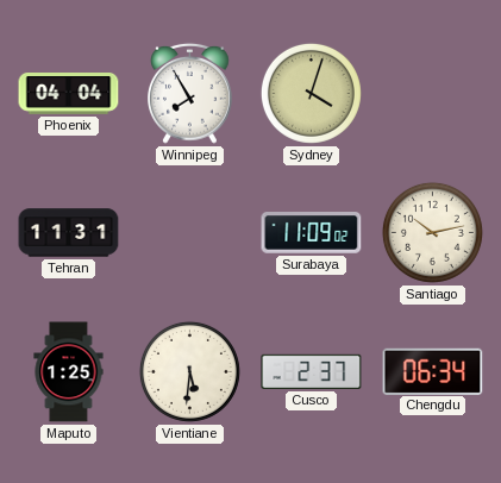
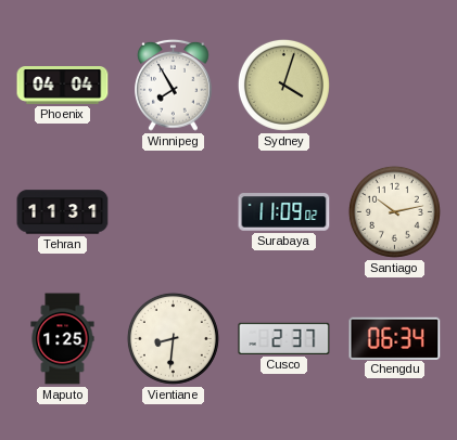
Vientiane: 5:31 -> 8:31
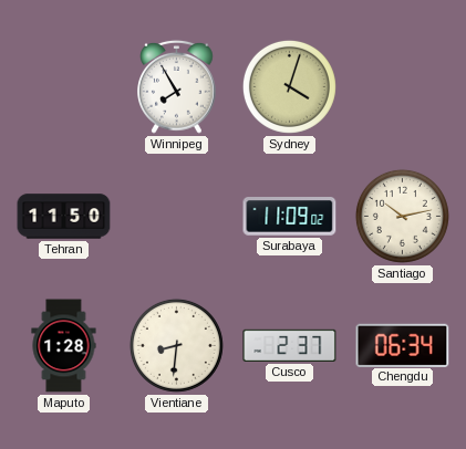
Phoenix: 04:04 -> none
Tehran: 11:31 -> 11:50
Maputo: 1:25 -> 1:28
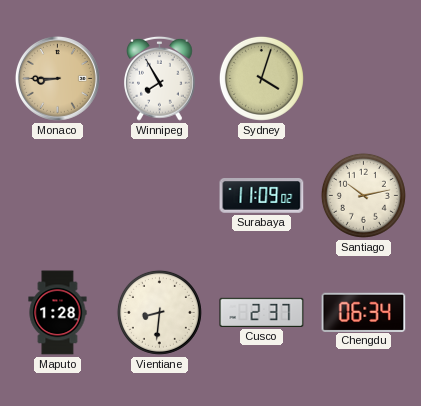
Monaco: none -> 8:45
Tehran: 11:50 -> none
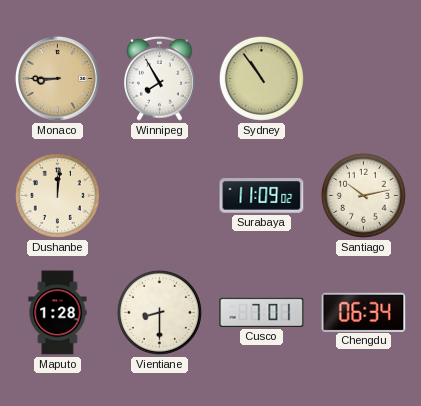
Sydney: 4:03 -> 10:54
Dushanbe: none -> 12:01
Vientiane: 8:31 -> 8:30
Cusco: 2:37 -> 7:01
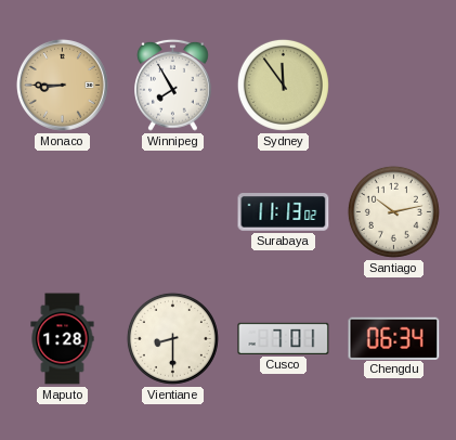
Sydney: 10:54 -> 11:54
Dushanbe: 12:01 -> none
Surabaya: 11:09 -> 11:13
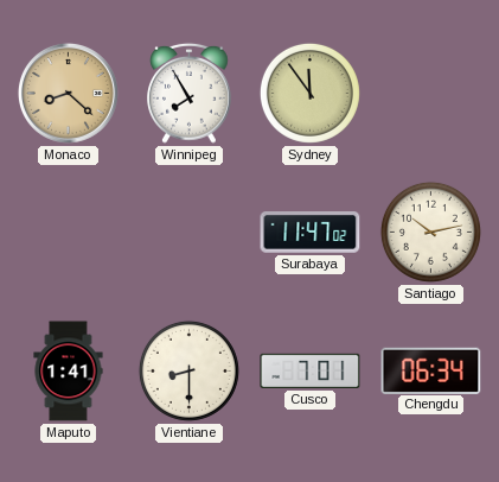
Monaco: 8:45 -> 8:22
Surabaya: 11:13 -> 11:47
Maputo: 1:28 -> 1:41
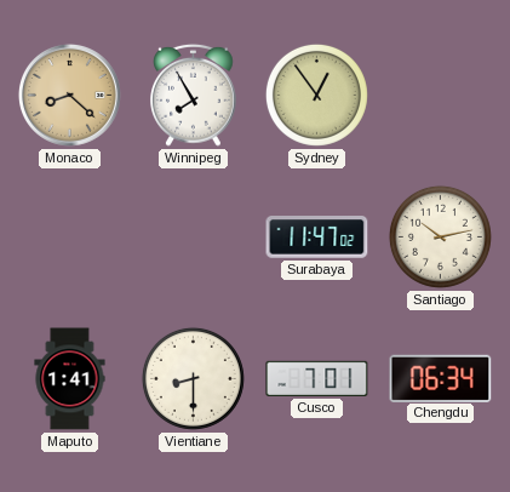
Sydney: 11:54 -> 12:54
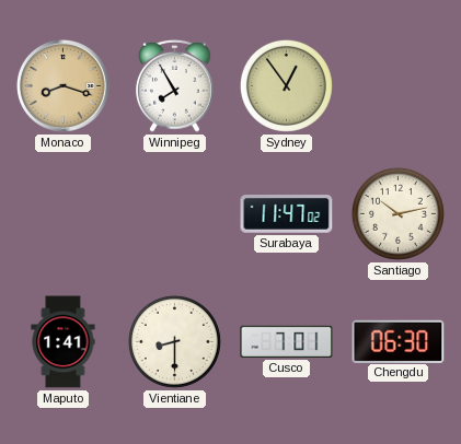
Monaco: 8:22 -> 8:18
Chengdu: 06:34 -> 06:30
